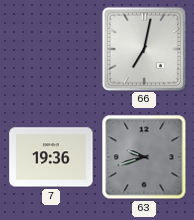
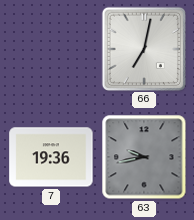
63: 9:42 -> 9:43
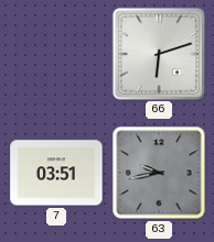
66: 7:02 -> 6:12
7: 19:36 -> 03:51
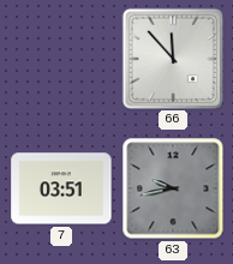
66: 6:12 -> 11:53
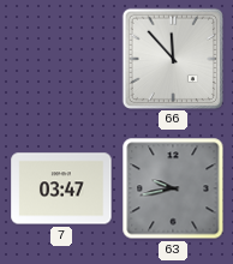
7: 03:51 -> 03:47
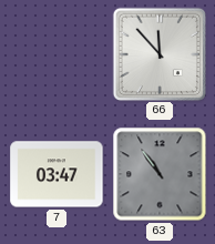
63: 9:43 -> 10:54
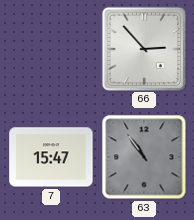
66: 11:53 -> 2:53
7: 03:47 -> 15:47
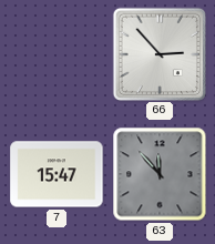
63: 10:54 -> 11:53
